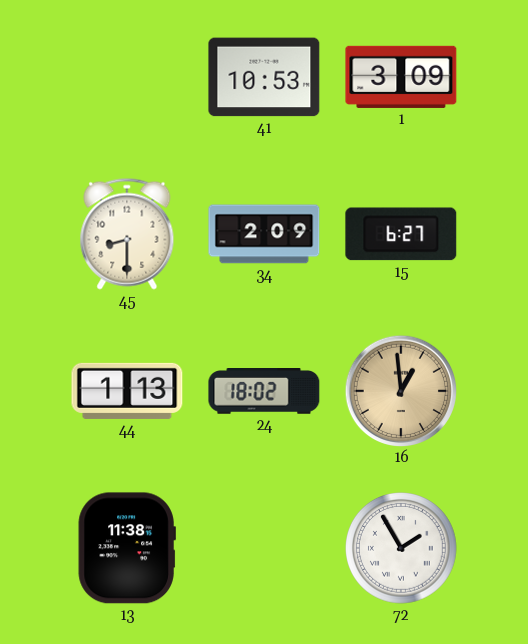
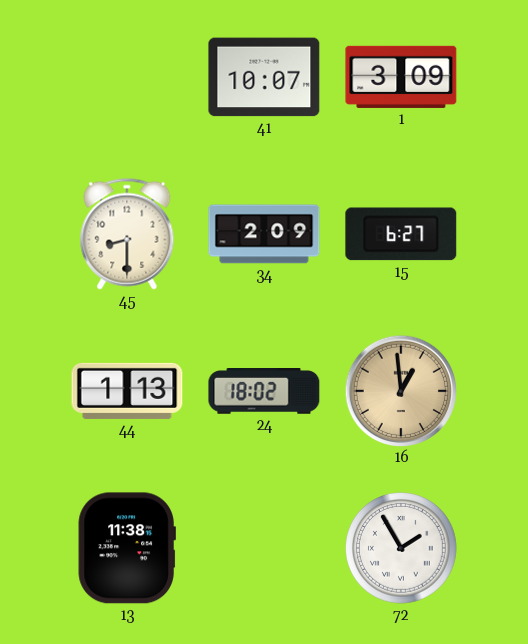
41: 10:53 -> 10:07
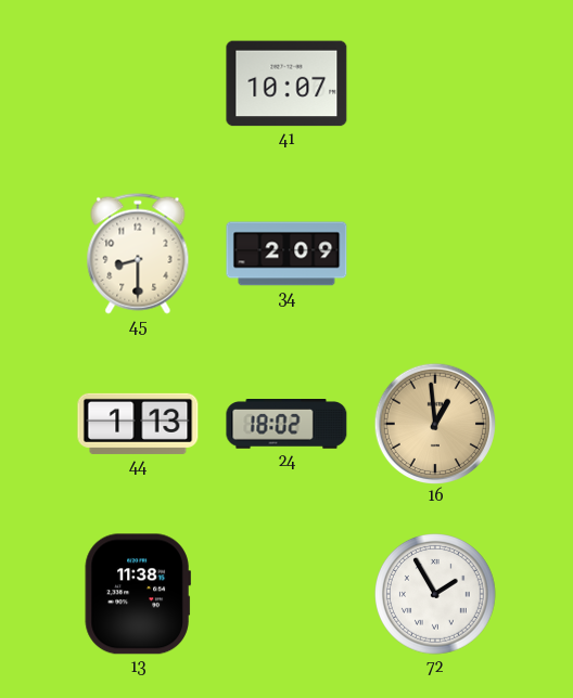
1: 3:09 -> none
15: 6:27 -> none
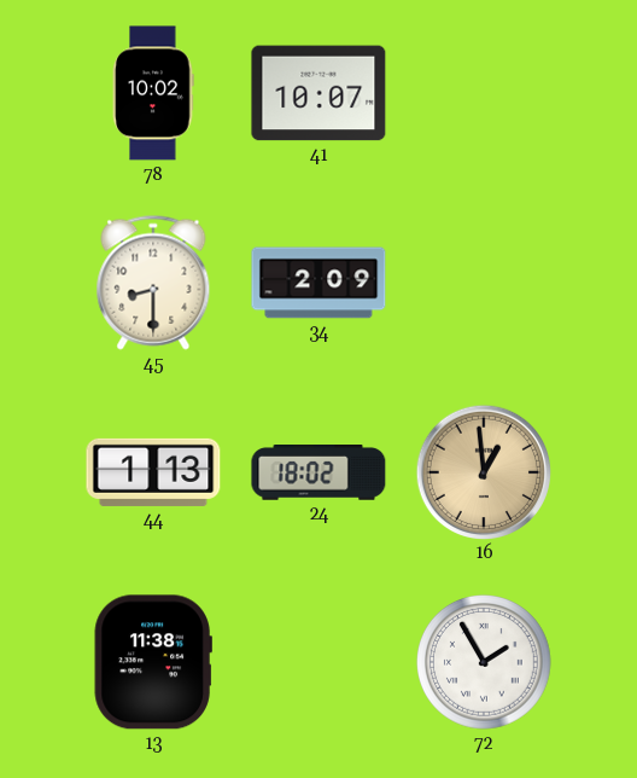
78: none -> 10:02
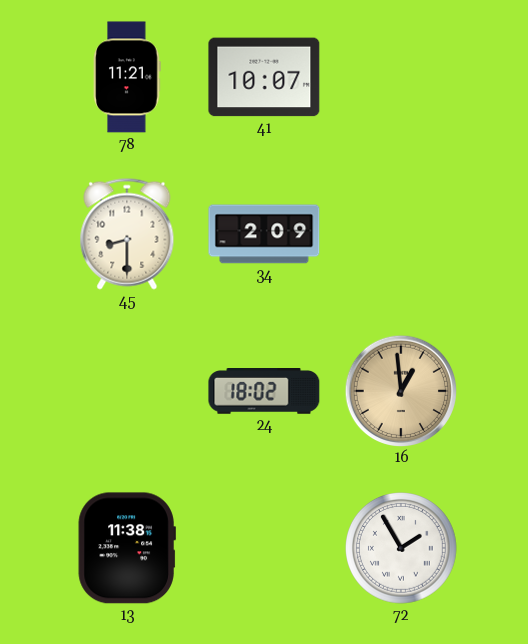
78: 10:02 -> 11:21
44: 1:13 -> none
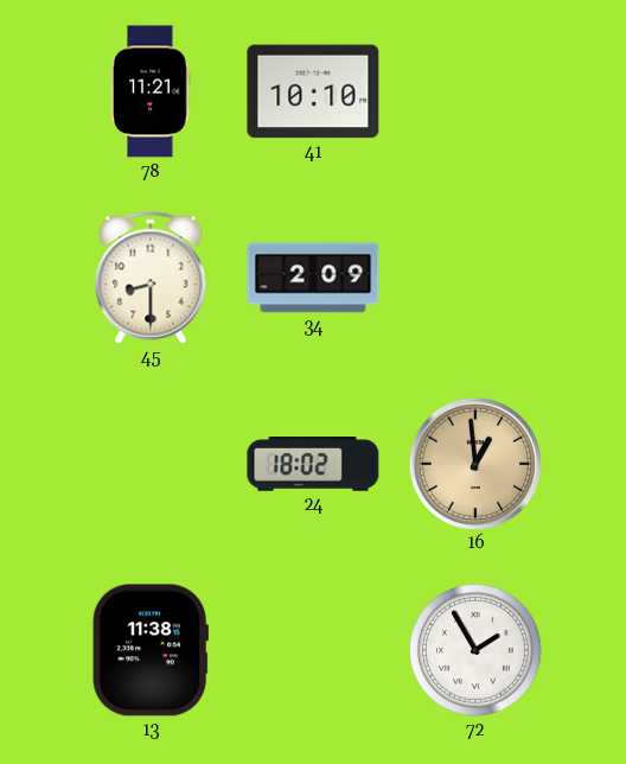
41: 10:07 -> 10:10
